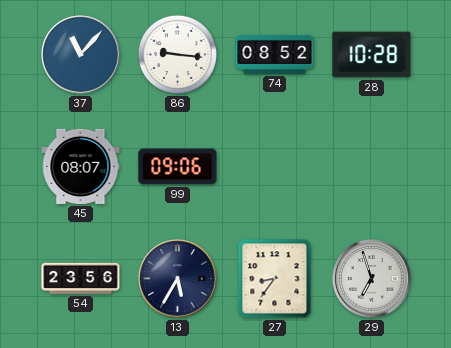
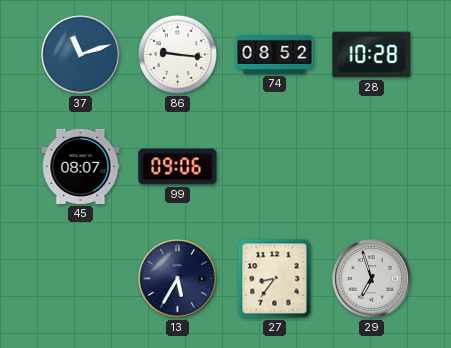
37: 11:07 -> 11:12
54: 23:56 -> none
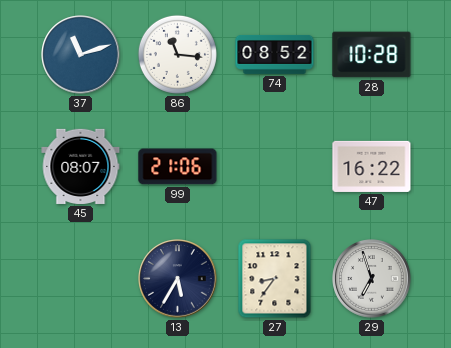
86: 9:16 -> 11:16
99: 09:06 -> 21:06
47: none -> 16:22
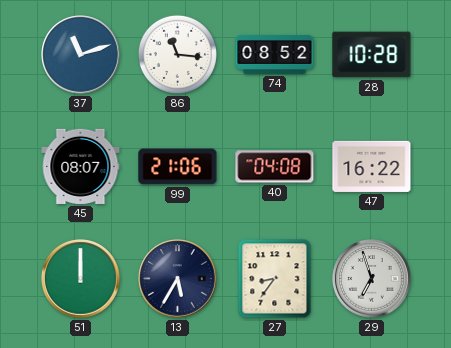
40: none -> 04:08
51: none -> 12:00
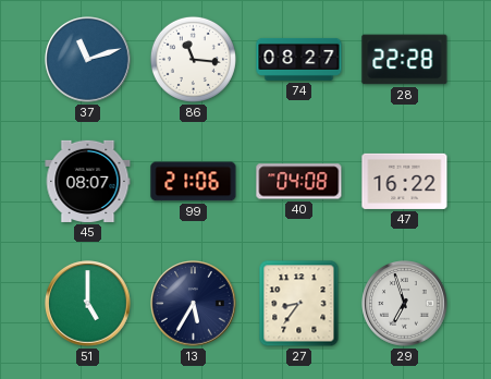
74: 08:52 -> 08:27
28: 10:28 -> 22:28
51: 12:00 -> 5:00
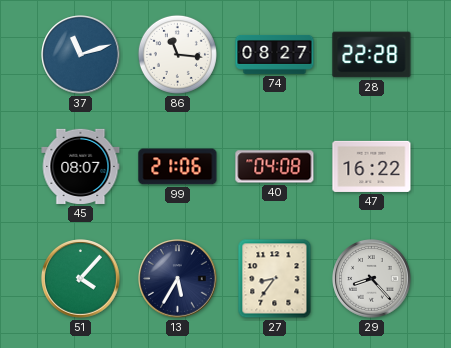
51: 5:00 -> 4:07
29: 6:57 -> 8:23
